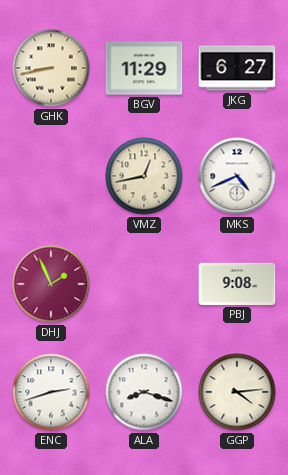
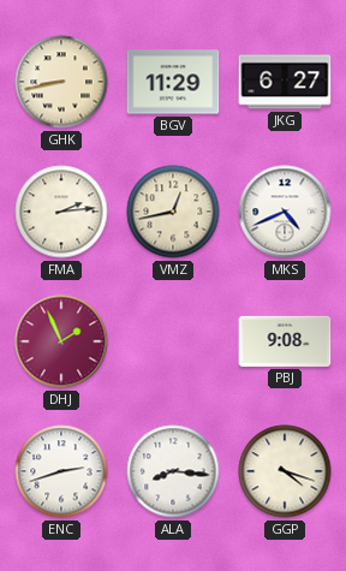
FMA: none -> 2:14
ALA: 8:18 -> 8:16
GGP: 4:14 -> 4:18
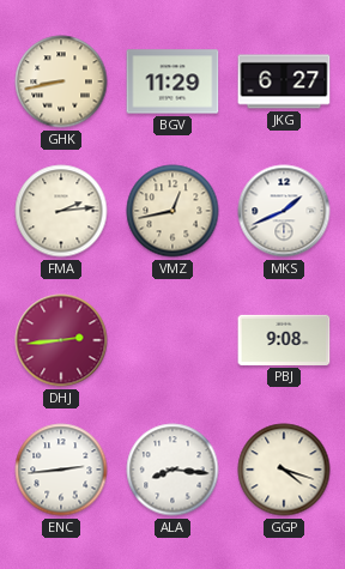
MKS: 4:41 -> 1:41
DHJ: 1:56 -> 2:44
ENC: 2:42 -> 2:44
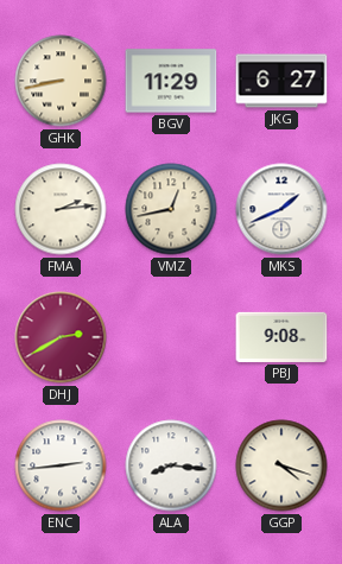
DHJ: 2:44 -> 2:40
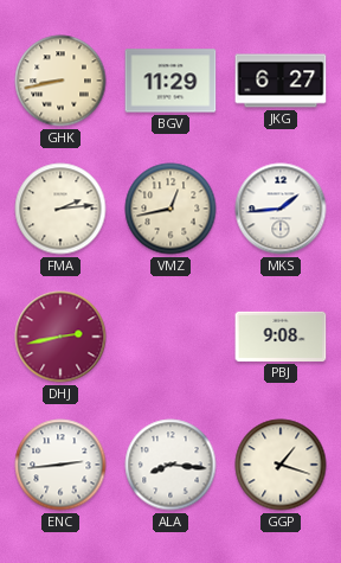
MKS: 1:41 -> 1:44
DHJ: 2:40 -> 2:43
GGP: 4:18 -> 1:18
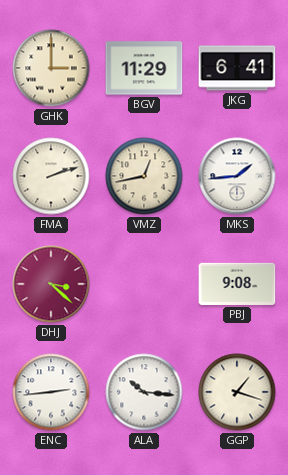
GHK: 8:43 -> 3:00
JKG: 6:27 -> 6:41
FMA: 2:14 -> 2:12
DHJ: 2:43 -> 3:22
ALA: 8:16 -> 10:16
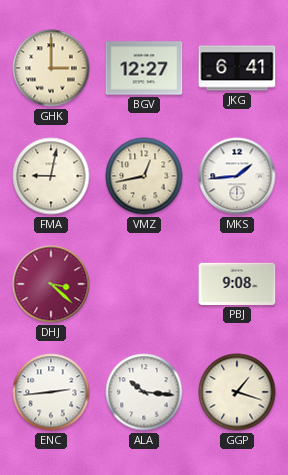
BGV: 11:29 -> 12:27
FMA: 2:12 -> 9:02
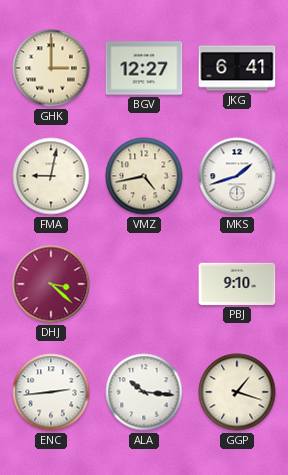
VMZ: 12:43 -> 4:43
MKS: 1:44 -> 1:42
PBJ: 9:08 -> 9:10
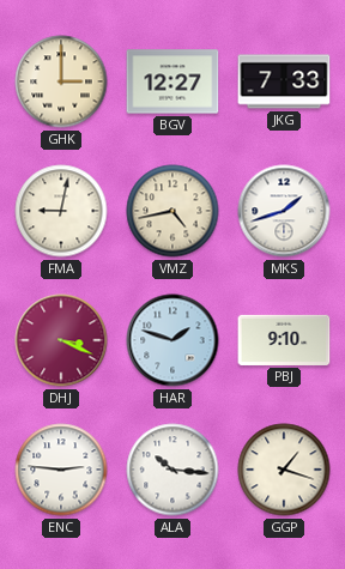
JKG: 6:41 -> 7:33
DHJ: 3:22 -> 3:19
HAR: none -> 1:48
ENC: 2:44 -> 2:46
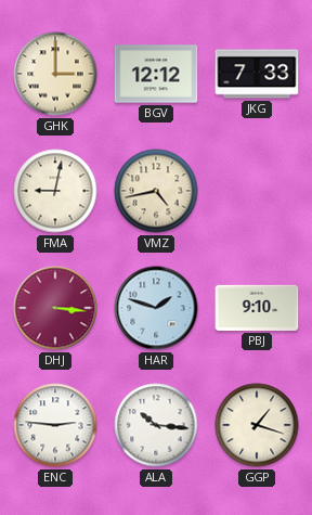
BGV: 12:27 -> 12:12
MKS: 1:42 -> none
DHJ: 3:19 -> 3:16
